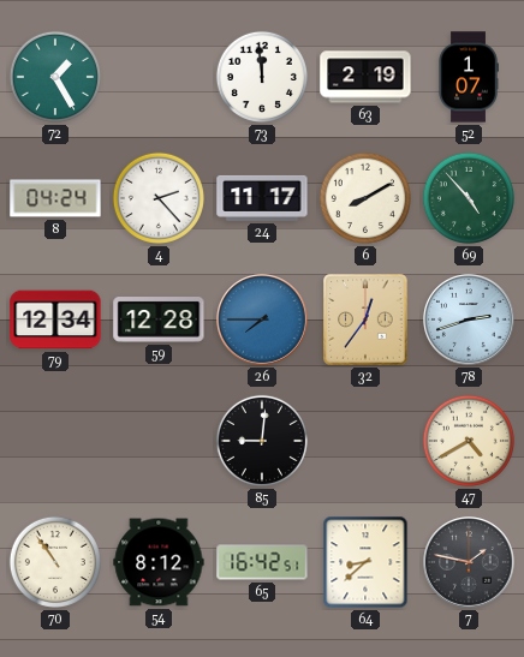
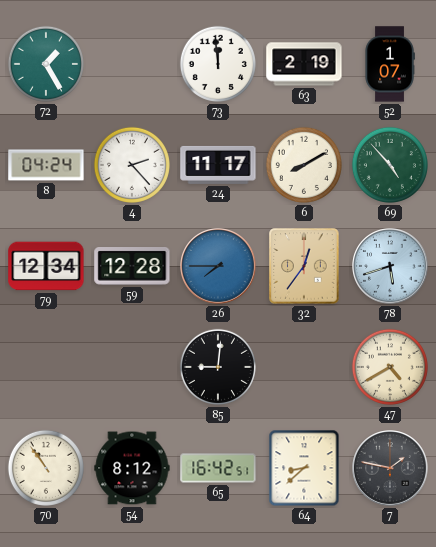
78: 2:42 -> 5:42
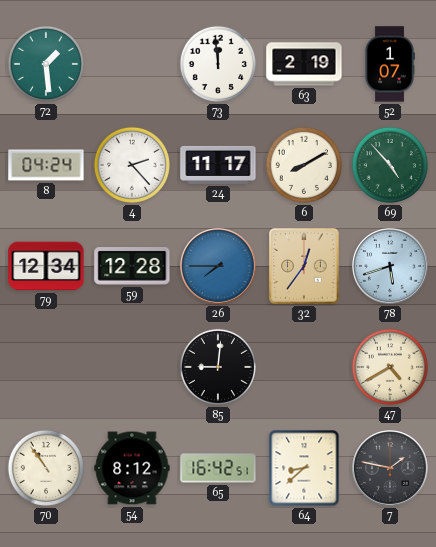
72: 1:25 -> 1:29
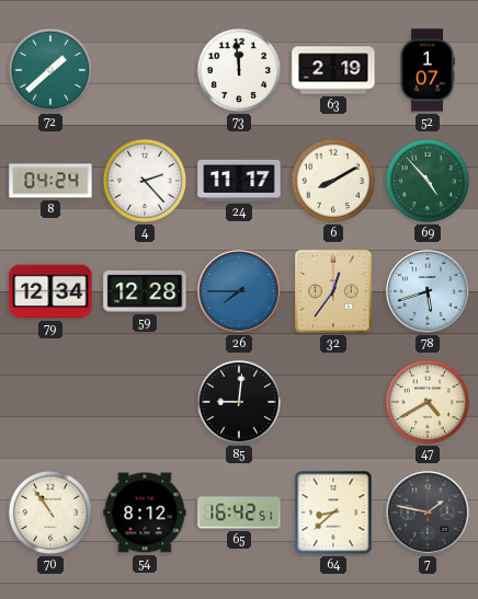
72: 1:29 -> 1:38
